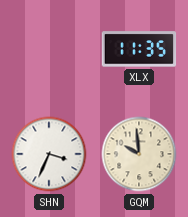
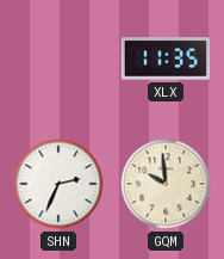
SHN: 3:34 -> 2:34
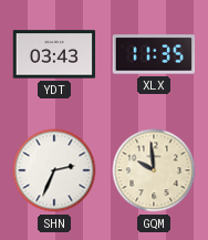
YDT: none -> 03:43
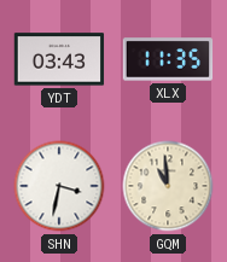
SHN: 2:34 -> 3:32
GQM: 9:59 -> 10:59
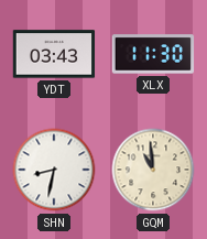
XLX: 11:35 -> 11:30
SHN: 3:32 -> 8:32
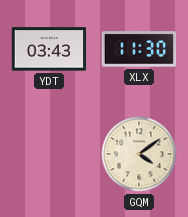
SHN: 8:32 -> none
GQM: 10:59 -> 4:09
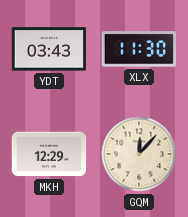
MKH: none -> 12:29
GQM: 4:09 -> 12:07
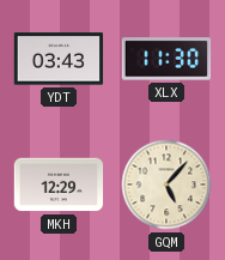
GQM: 12:07 -> 5:07
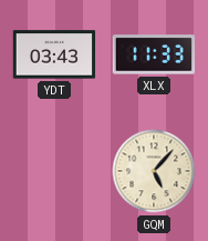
XLX: 11:30 -> 11:33
MKH: 12:29 -> none
